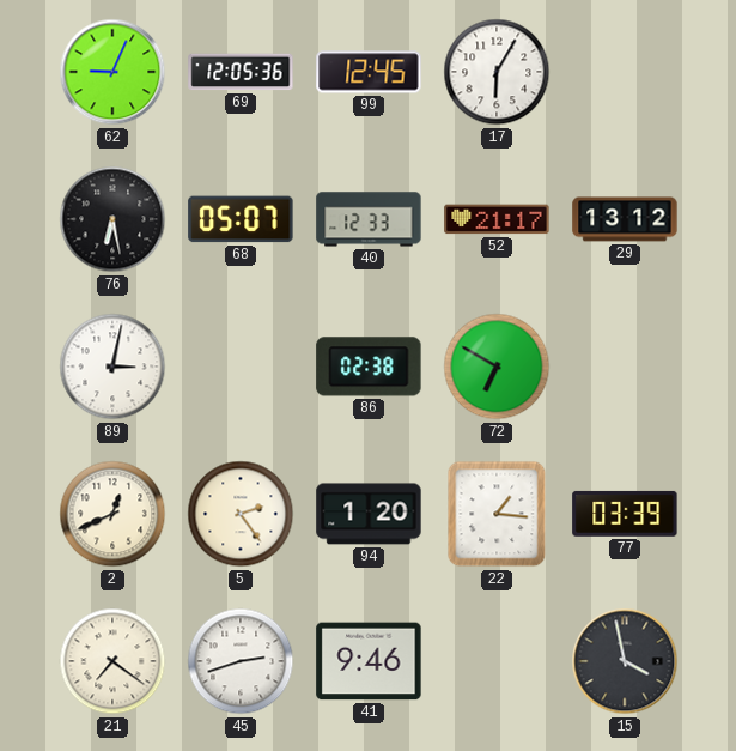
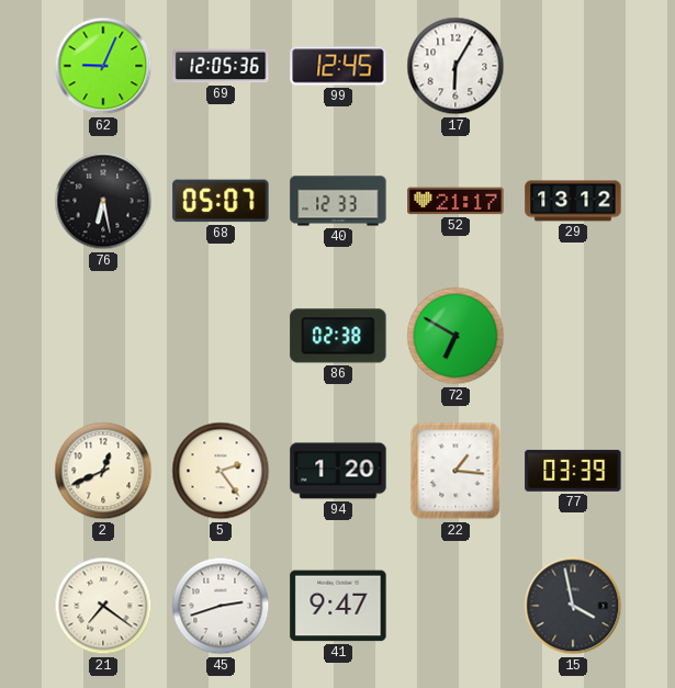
89: 3:02 -> none
41: 9:46 -> 9:47
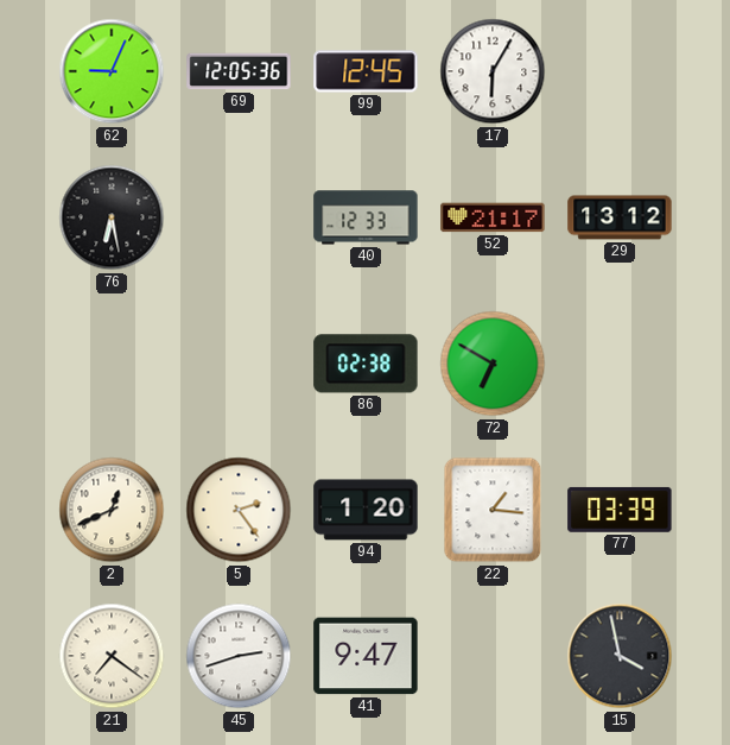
68: 05:07 -> none
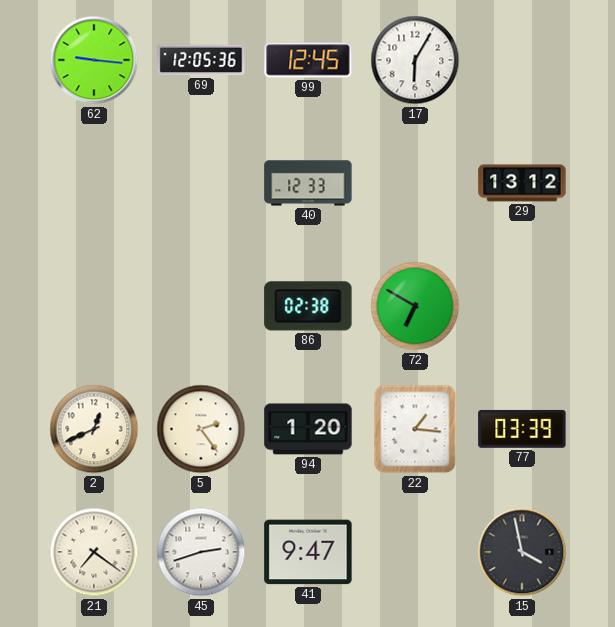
62: 9:04 -> 9:16
76: 6:28 -> none
52: 21:17 -> none
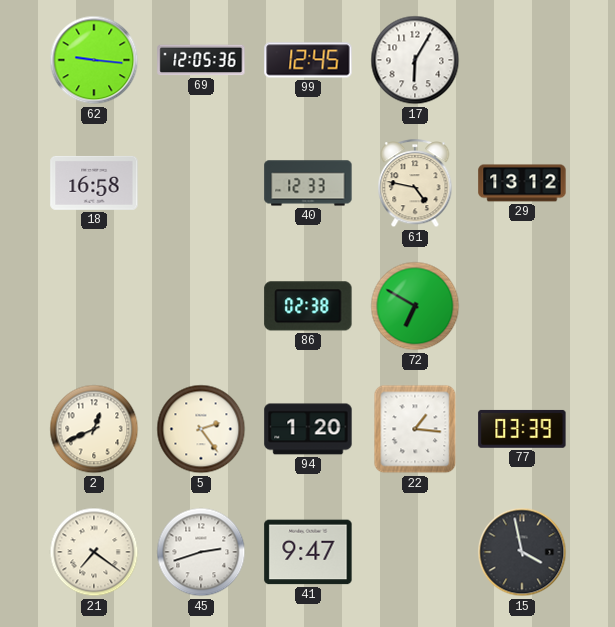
18: none -> 16:58
61: none -> 4:47
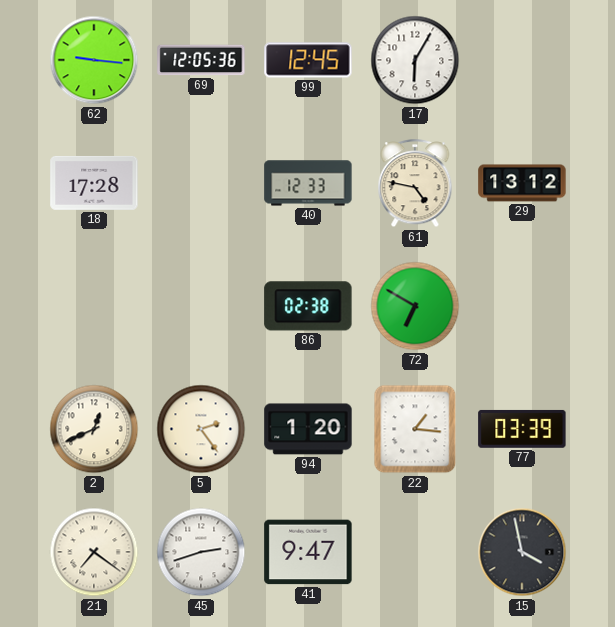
18: 16:58 -> 17:28
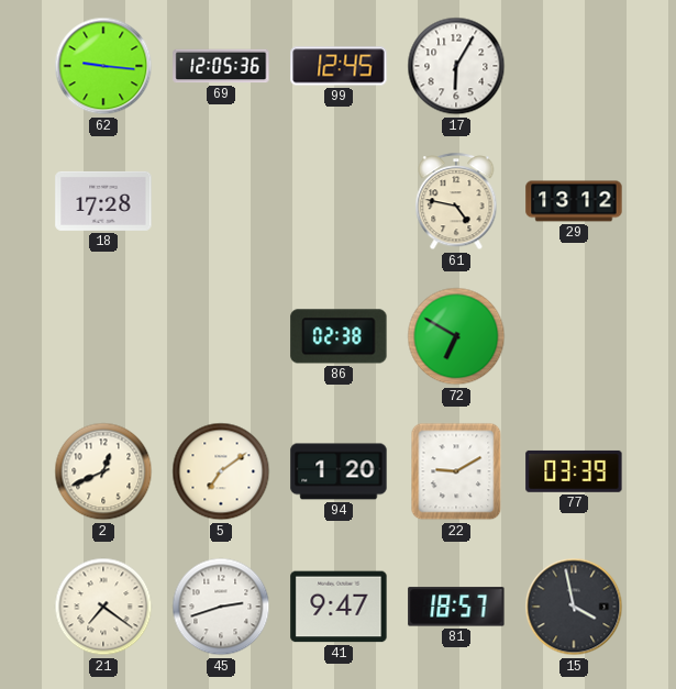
40: 12:33 -> none
5: 2:24 -> 7:09
22: 1:16 -> 9:10
81: none -> 18:57
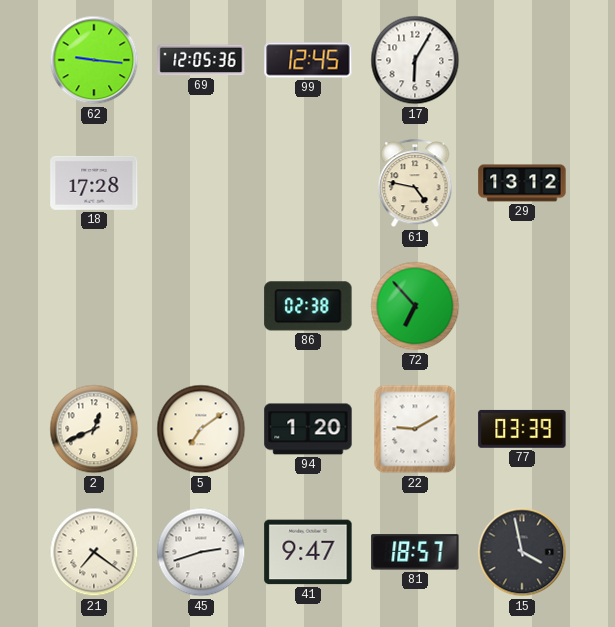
72: 6:50 -> 6:53
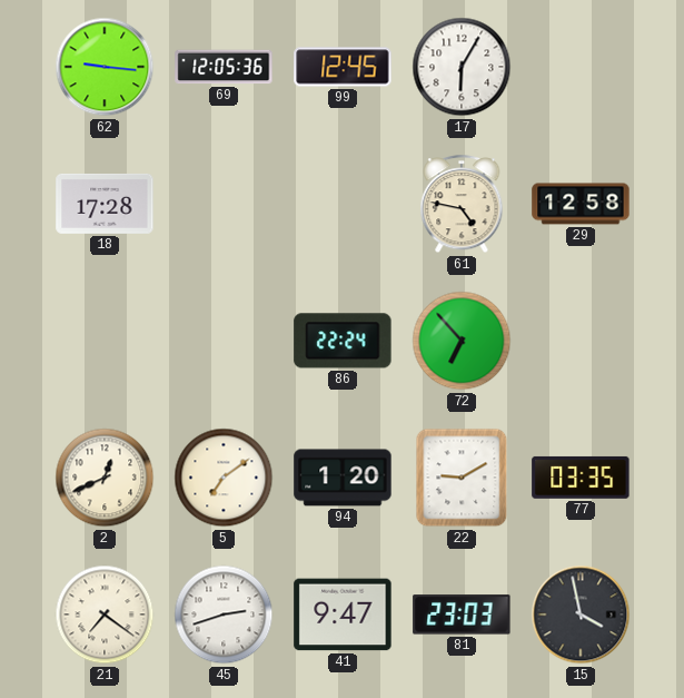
29: 13:12 -> 12:58
86: 02:38 -> 22:24
77: 03:39 -> 03:35
81: 18:57 -> 23:03
